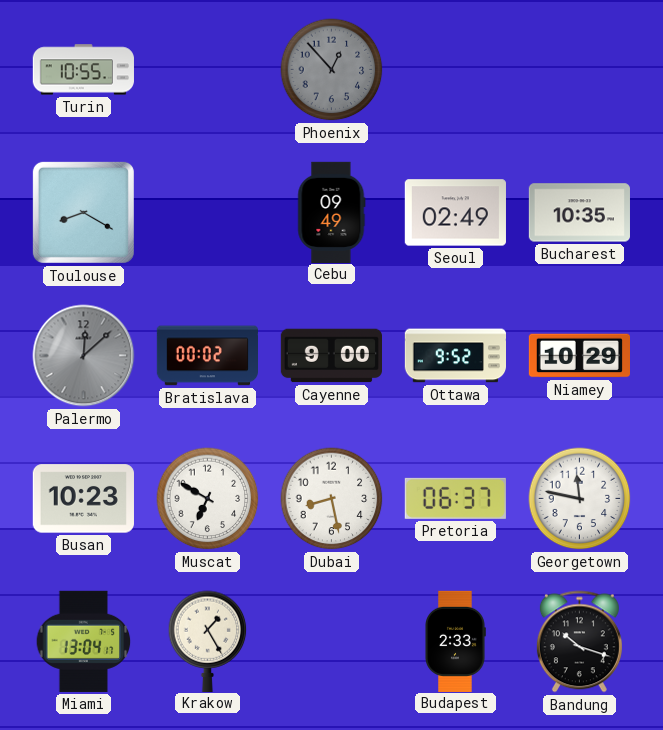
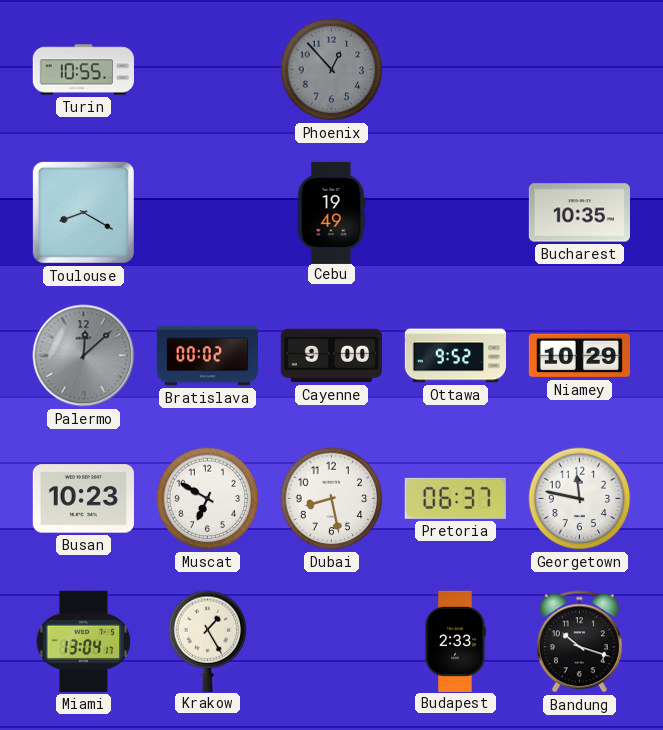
Cebu: 09:49 -> 19:49
Seoul: 02:49 -> none
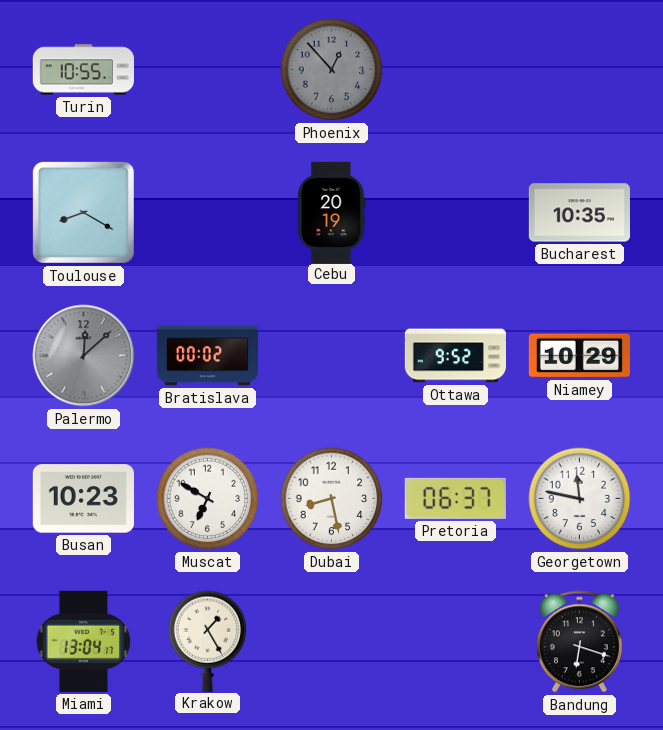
Cebu: 19:49 -> 20:19
Cayenne: 9:00 -> none
Budapest: 2:33 -> none
Bandung: 10:18 -> 6:18
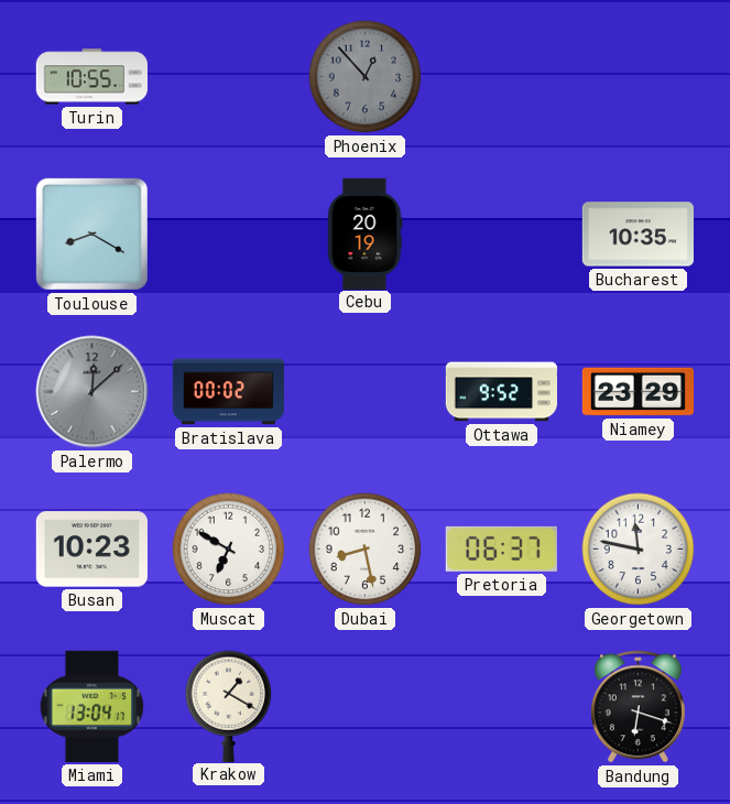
Niamey: 10:29 -> 23:29
Krakow: 1:25 -> 1:20
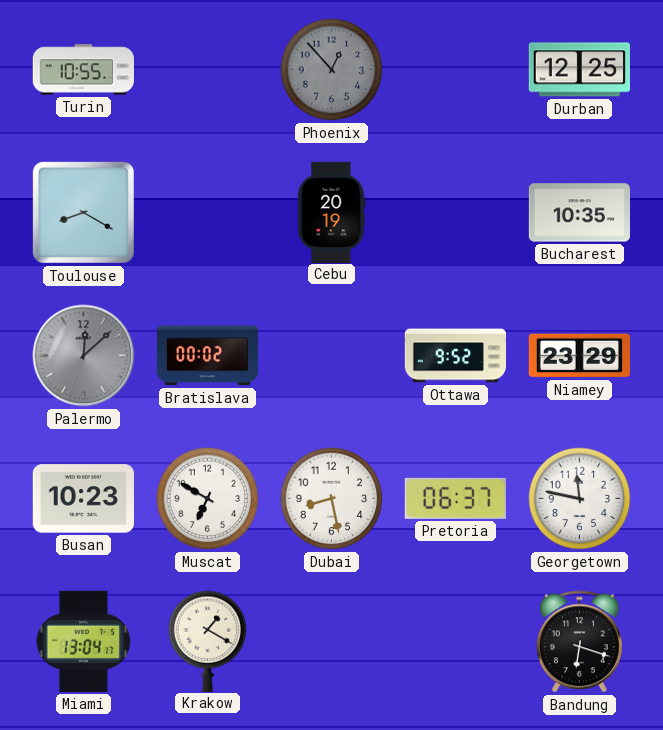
Durban: none -> 12:25
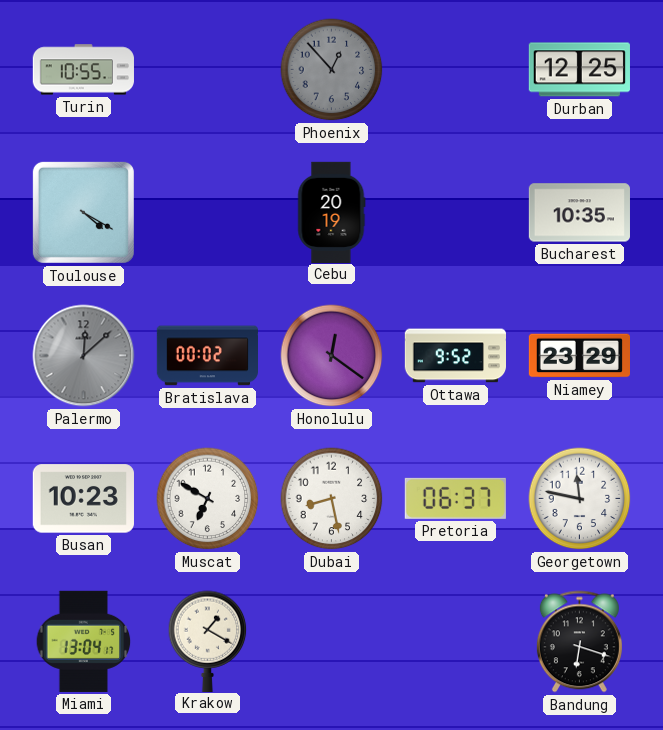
Toulouse: 8:20 -> 4:20
Honolulu: none -> 12:21
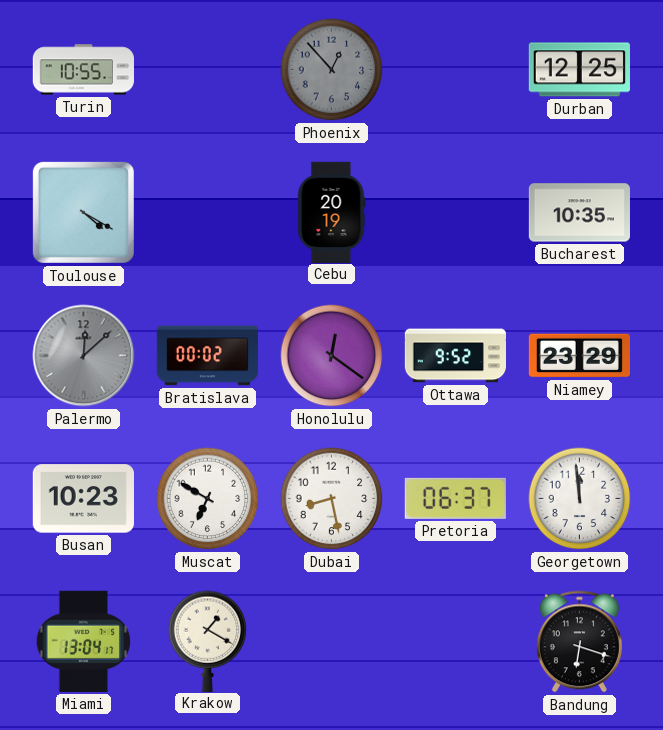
Georgetown: 11:47 -> 11:59
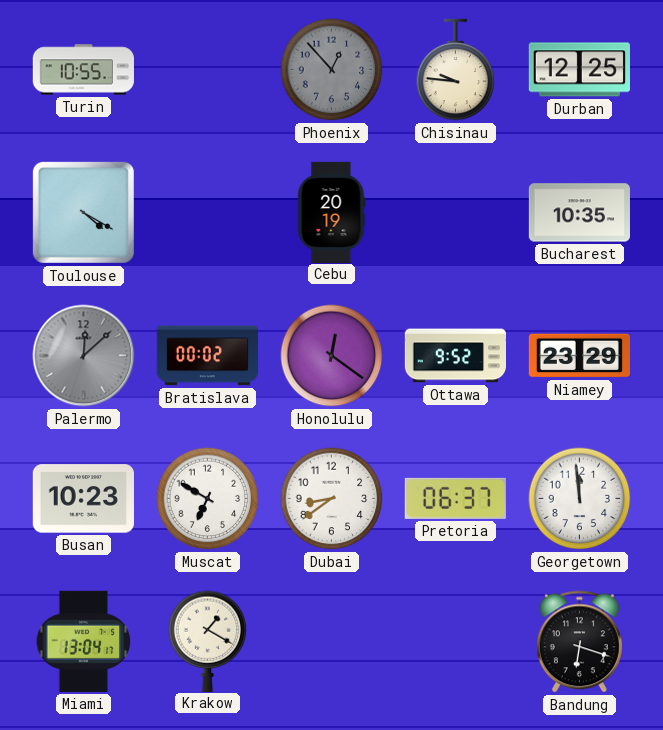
Chisinau: none -> 9:46
Dubai: 8:28 -> 8:39
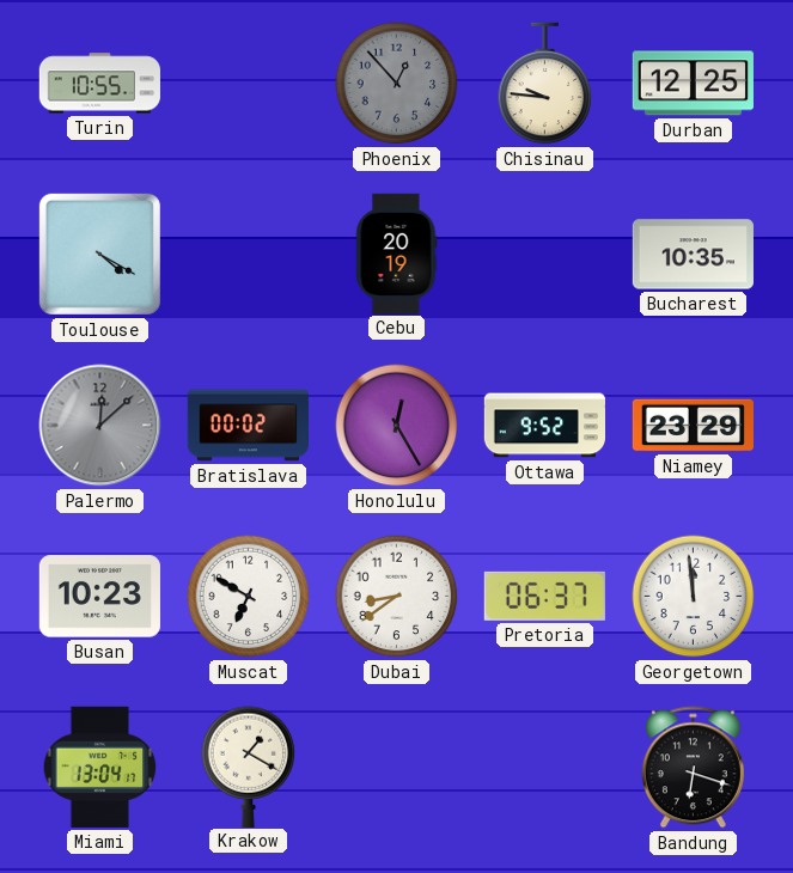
Honolulu: 12:21 -> 12:25
